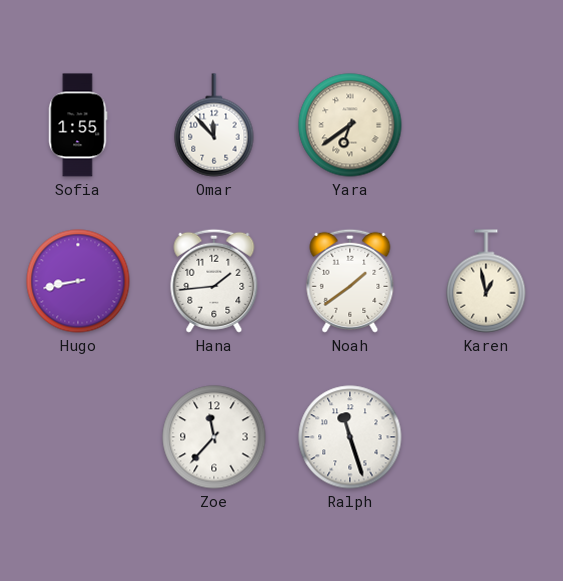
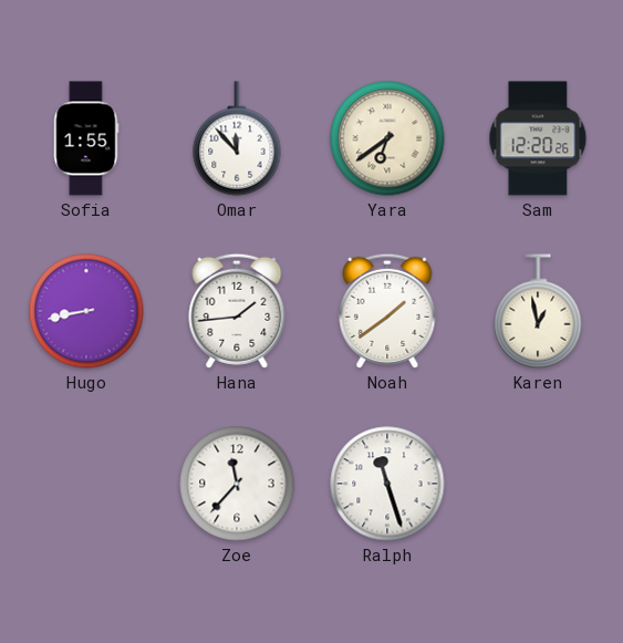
Sam: none -> 12:20
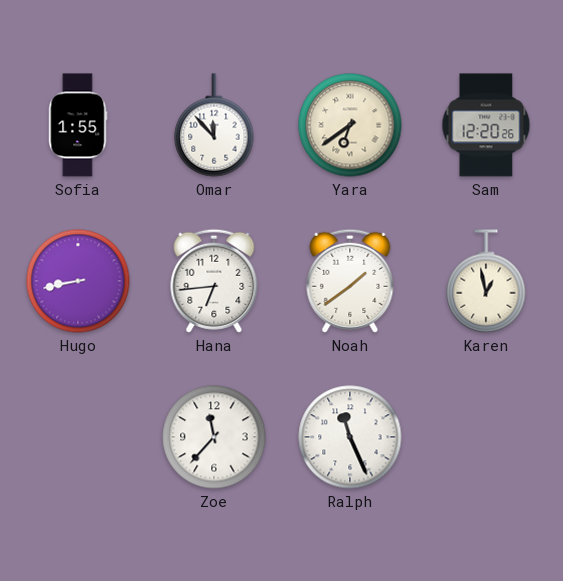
Hana: 1:44 -> 6:44
Ralph: 11:27 -> 11:26
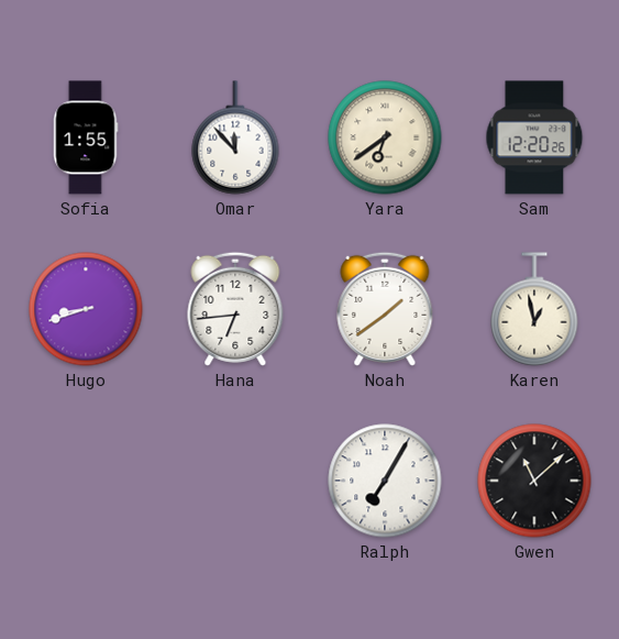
Hugo: 8:43 -> 8:42
Zoe: 11:37 -> none
Ralph: 11:26 -> 7:05
Gwen: none -> 11:08
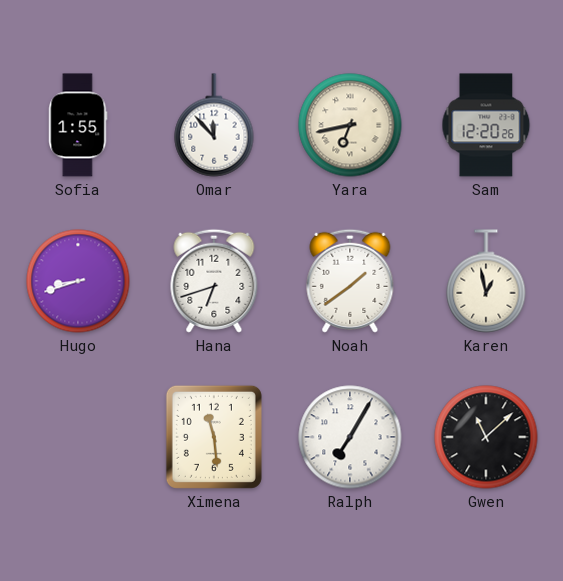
Yara: 6:39 -> 6:43
Hana: 6:44 -> 6:42
Ximena: none -> 11:29
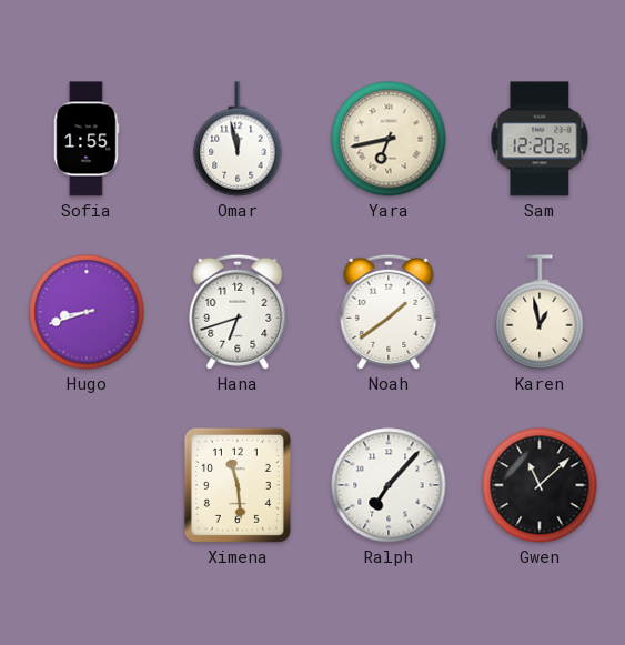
Omar: 11:53 -> 11:58
Ralph: 7:05 -> 7:07
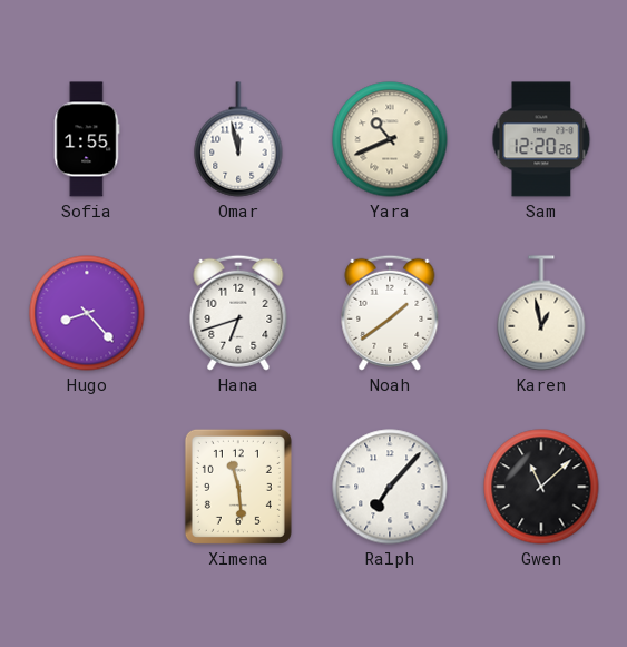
Yara: 6:43 -> 10:41
Hugo: 8:42 -> 8:23
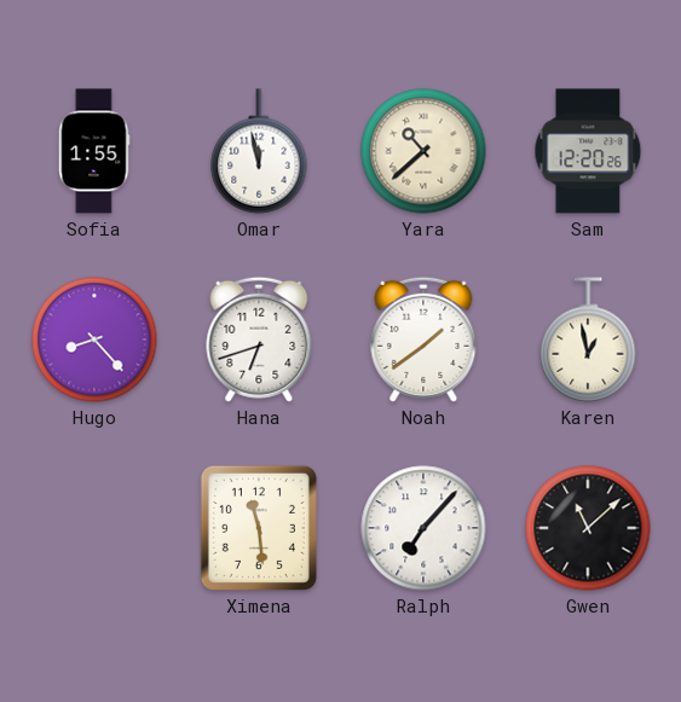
Yara: 10:41 -> 10:38
